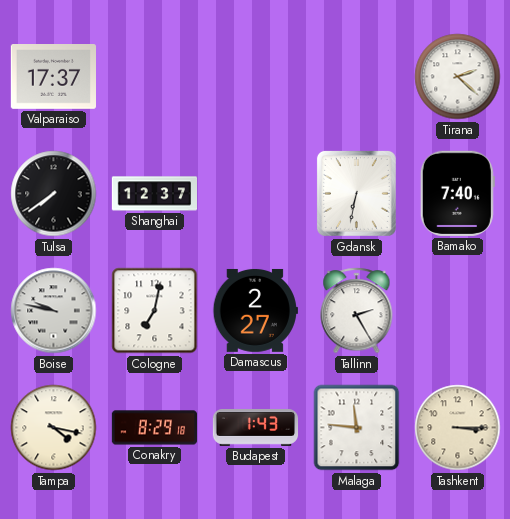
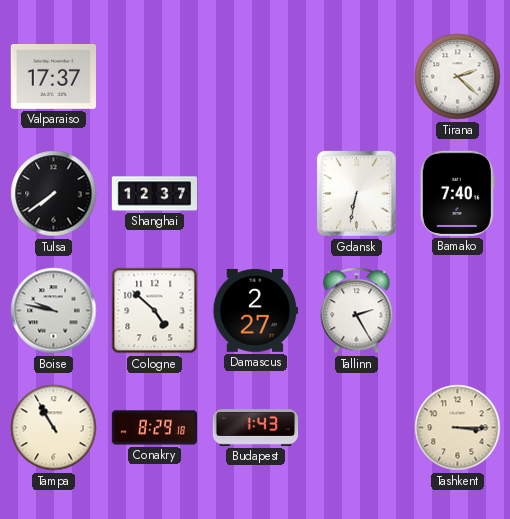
Cologne: 7:02 -> 4:52
Tampa: 4:17 -> 10:55
Malaga: 11:46 -> none
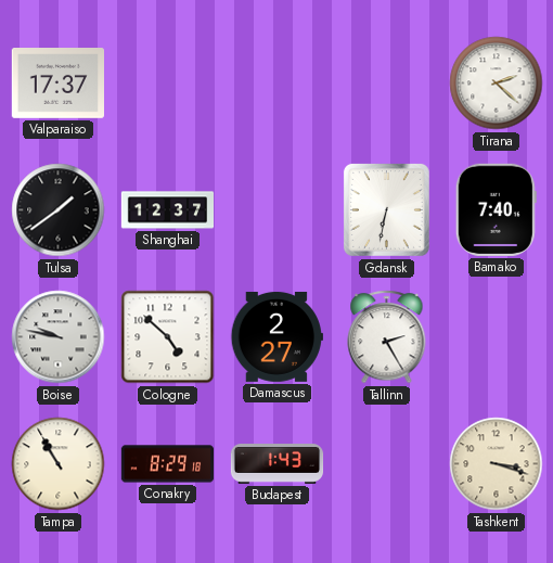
Tulsa: 7:39 -> 1:39
Tashkent: 3:15 -> 3:18
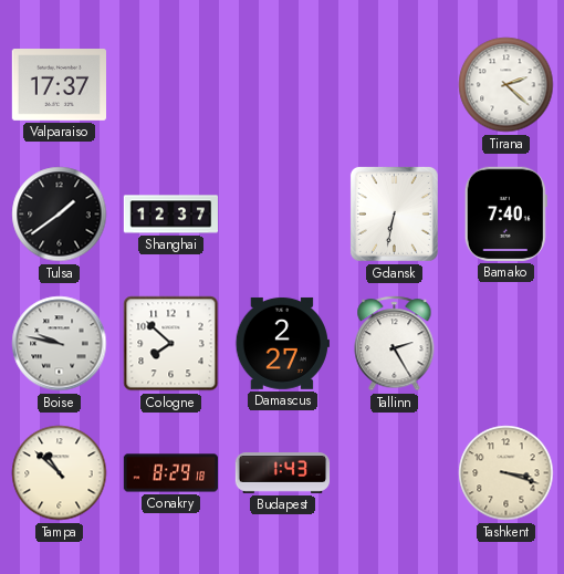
Cologne: 4:52 -> 7:52
Tampa: 10:55 -> 10:52
